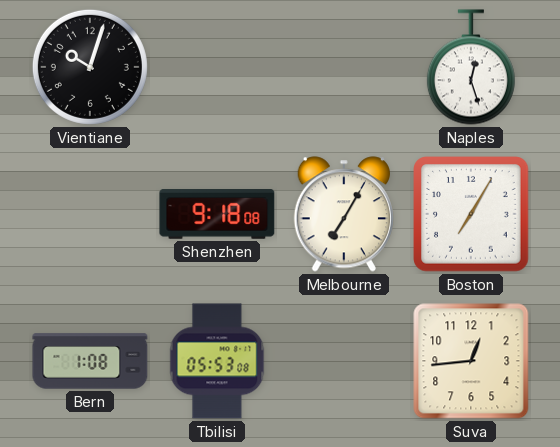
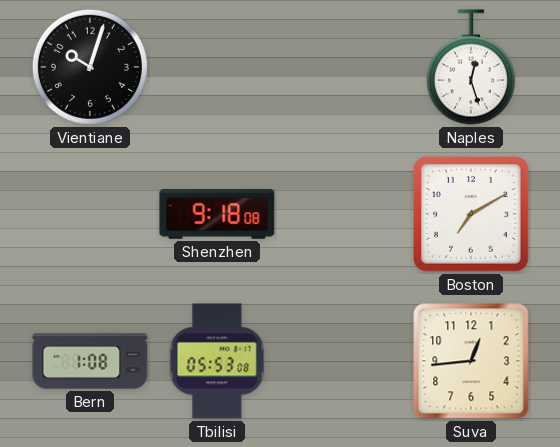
Melbourne: 7:05 -> none
Boston: 7:05 -> 7:10
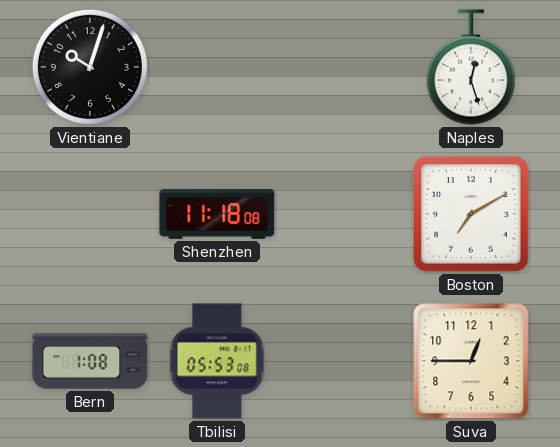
Shenzhen: 9:18 -> 11:18
Suva: 12:44 -> 12:45
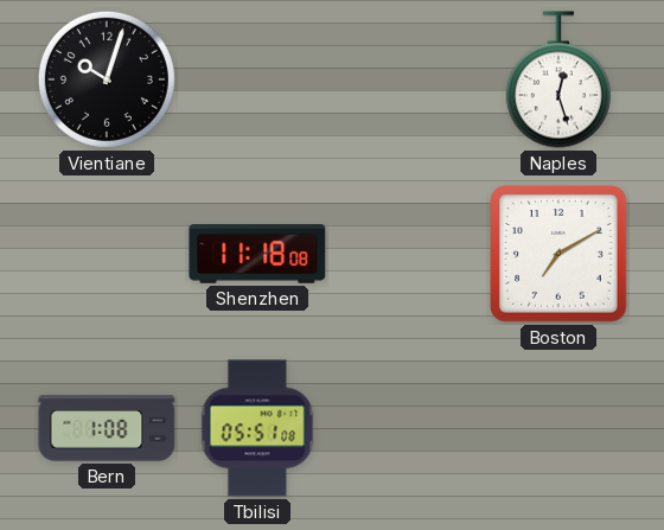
Tbilisi: 05:53 -> 05:51
Suva: 12:45 -> none
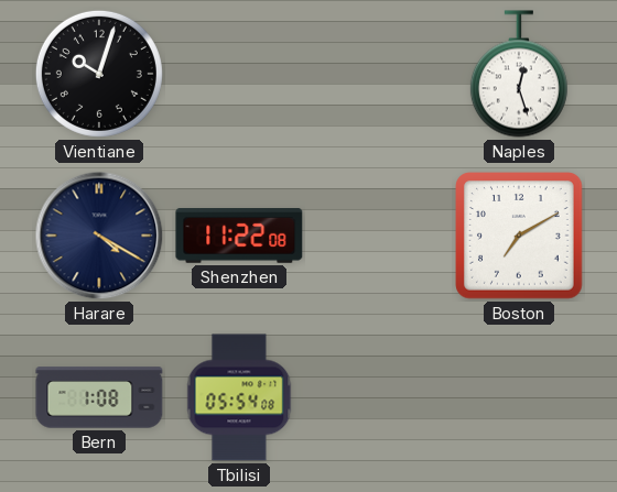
Harare: none -> 4:20
Shenzhen: 11:18 -> 11:22
Tbilisi: 05:51 -> 05:54
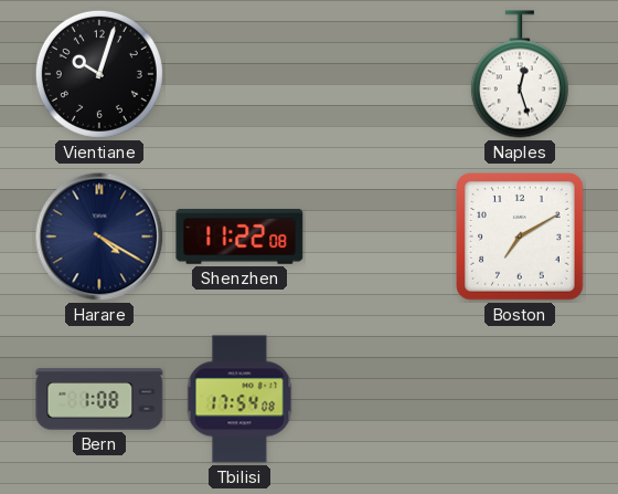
Tbilisi: 05:54 -> 17:54
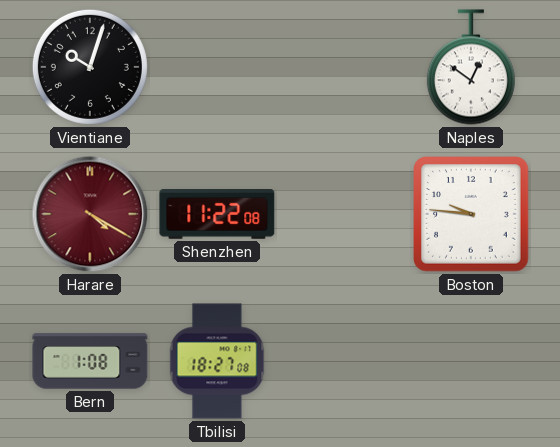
Naples: 12:27 -> 12:51
Harare dial: navy -> burgundy
Boston: 7:10 -> 9:46
Tbilisi: 17:54 -> 18:27
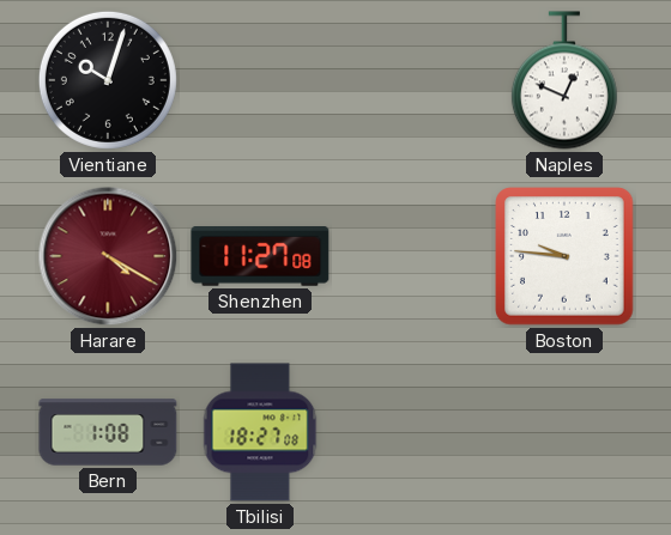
Naples: 12:51 -> 12:49
Shenzhen: 11:22 -> 11:27
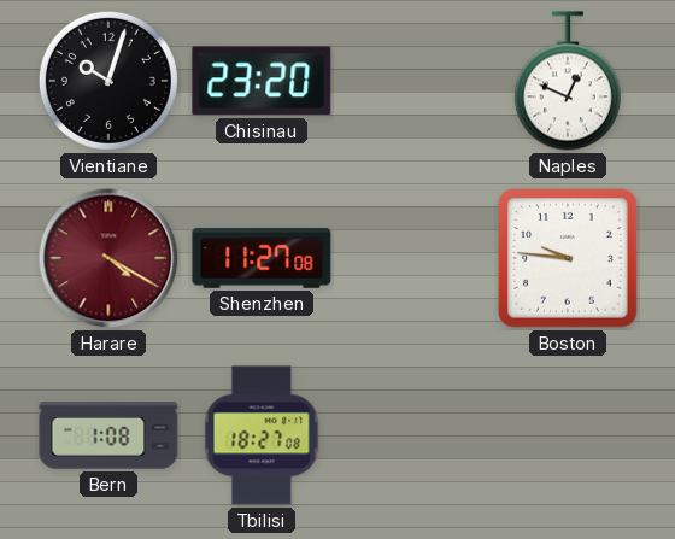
Chisinau: none -> 23:20
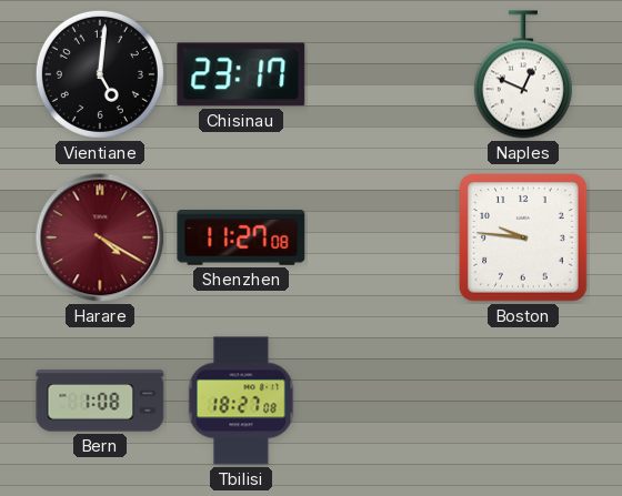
Vientiane: 10:03 -> 5:01
Chisinau: 23:20 -> 23:17
